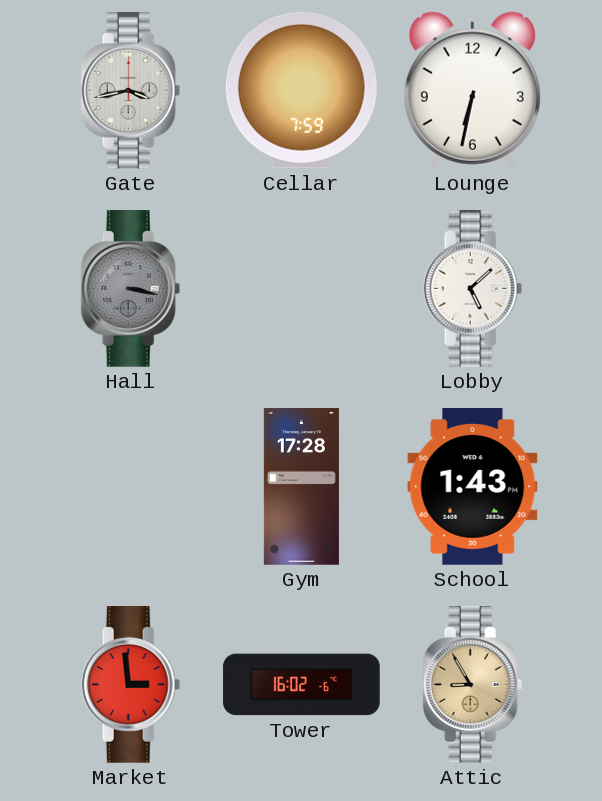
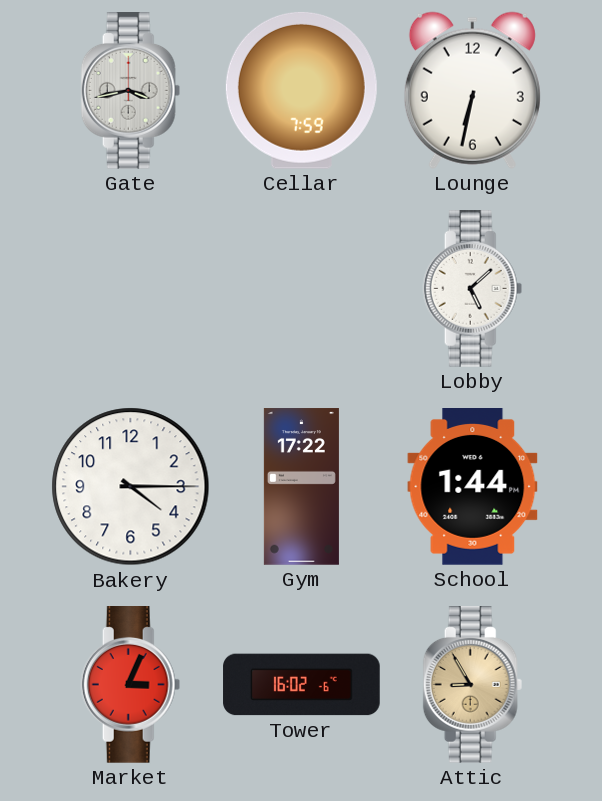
Hall: 3:17 -> none
Bakery: none -> 4:15
Gym: 17:28 -> 17:22
School: 1:43 -> 1:44
Market: 2:59 -> 3:04
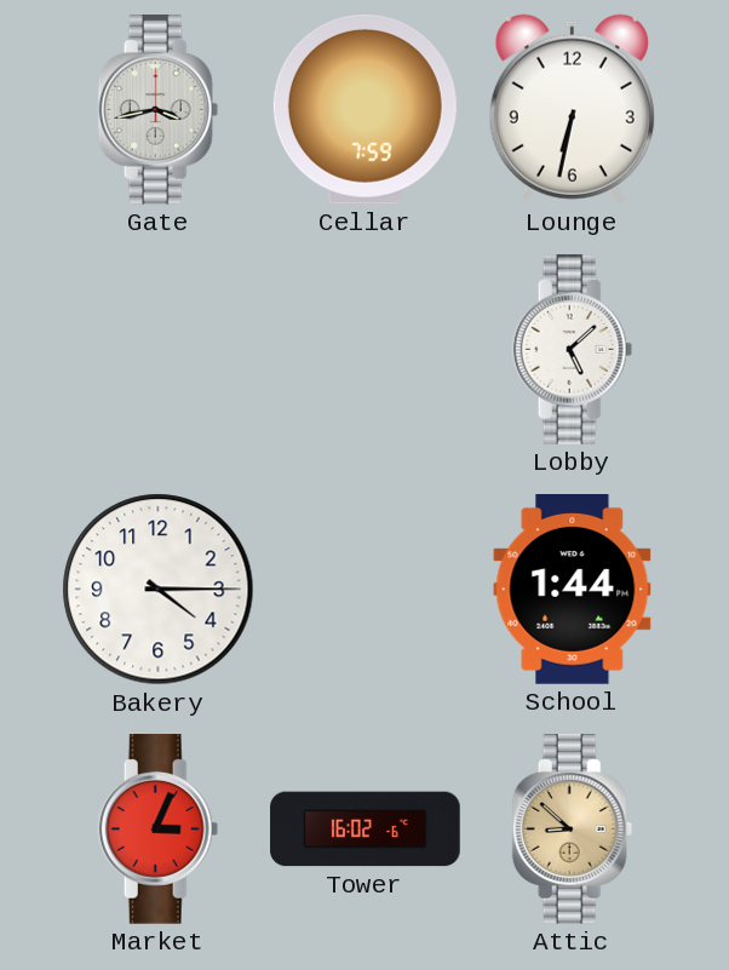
Gym: 17:22 -> none
Attic: 8:55 -> 8:52
